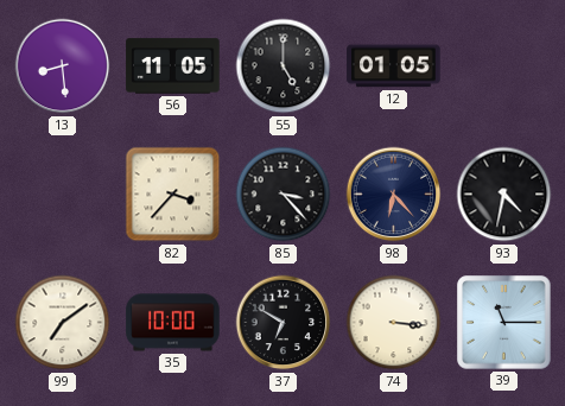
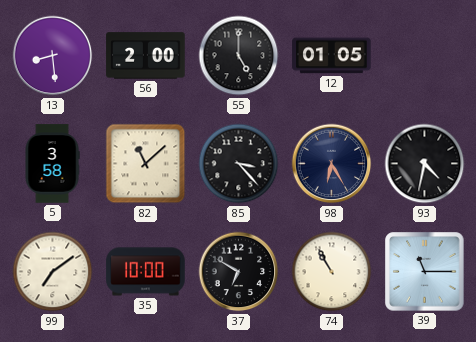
56: 11:05 -> 2:00
5: none -> 3:58
82: 3:37 -> 11:08
98: 6:23 -> 6:25
74: 3:16 -> 10:55
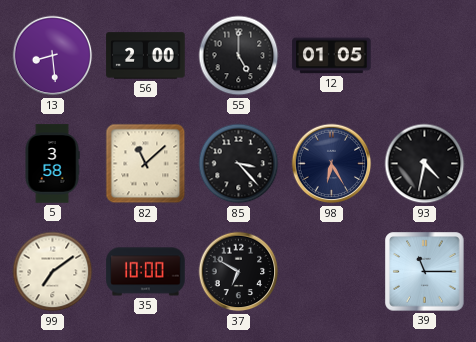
74: 10:55 -> none
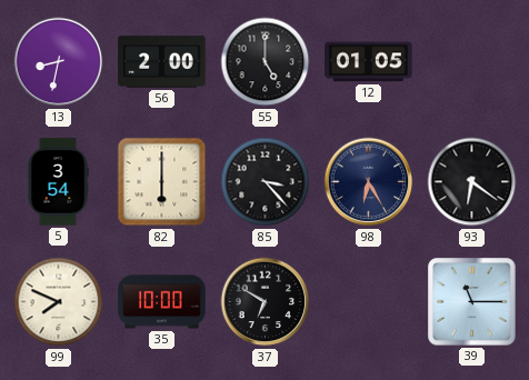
13: 8:29 -> 8:32
5: 3:58 -> 3:54
82: 11:08 -> 6:00
93: 4:32 -> 6:21
99: 7:09 -> 7:49
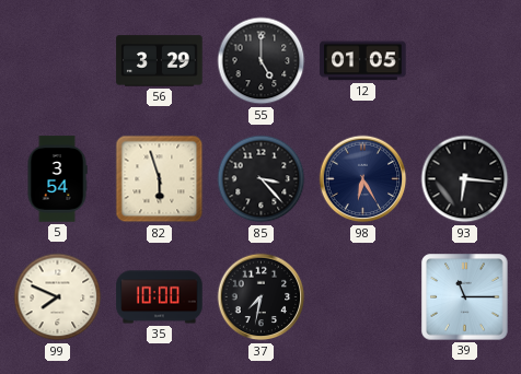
13: 8:32 -> none
56: 2:00 -> 3:29
82: 6:00 -> 5:57
93: 6:21 -> 6:16
37: 6:50 -> 7:32
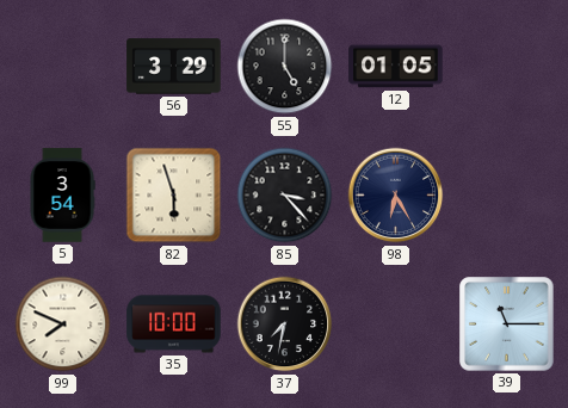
93: 6:16 -> none
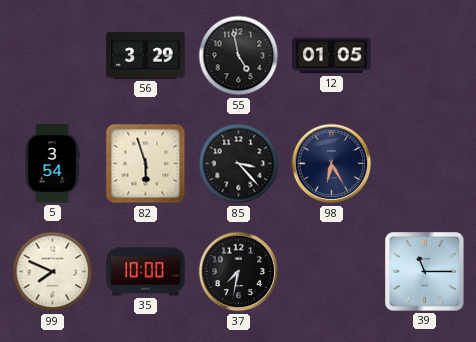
55: 5:00 -> 4:58
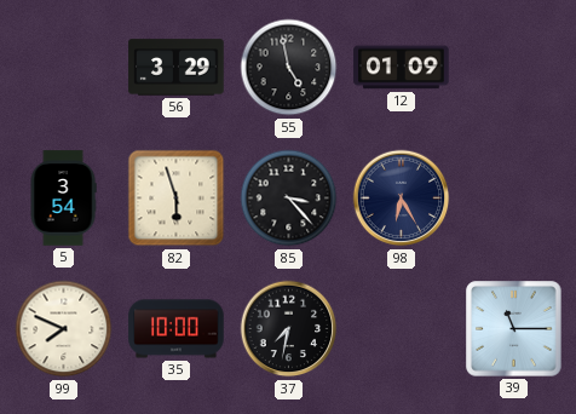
12: 01:05 -> 01:09
